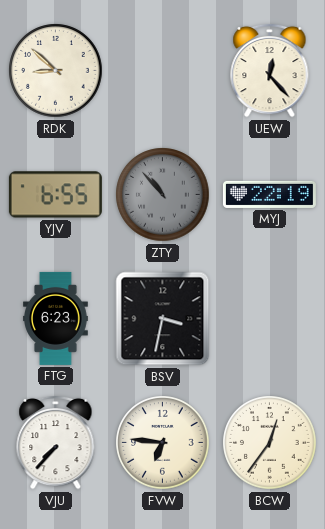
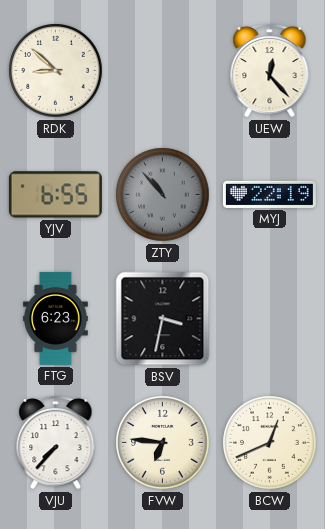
BCW: 12:36 -> 12:41
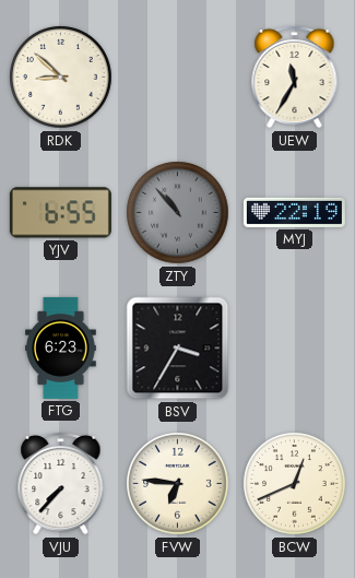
UEW: 12:23 -> 11:35
BSV: 3:32 -> 3:35
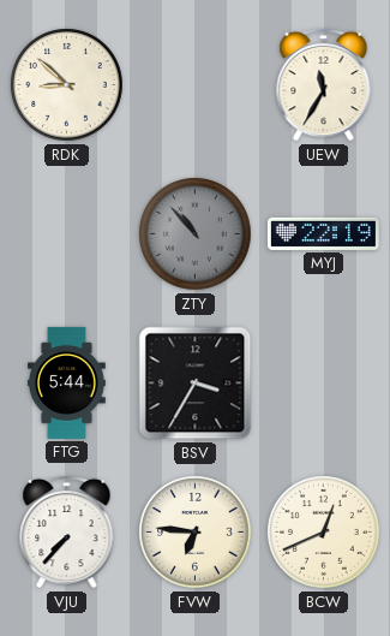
YJV: 6:55 -> none
FTG: 6:23 -> 5:44
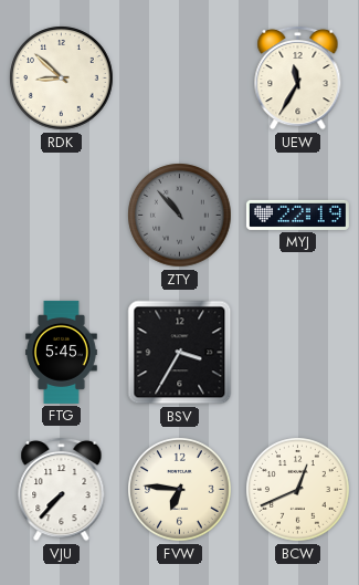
FTG: 5:44 -> 5:45
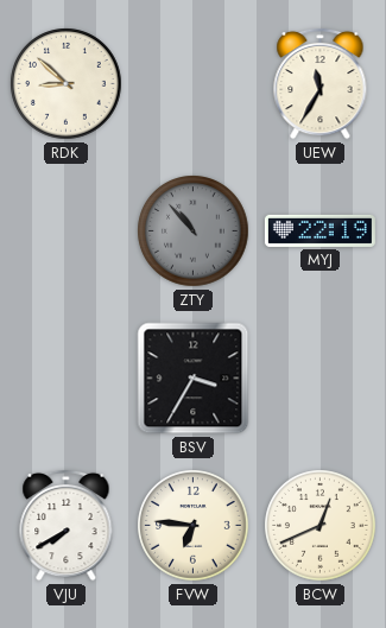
FTG: 5:45 -> none
VJU: 7:37 -> 7:40
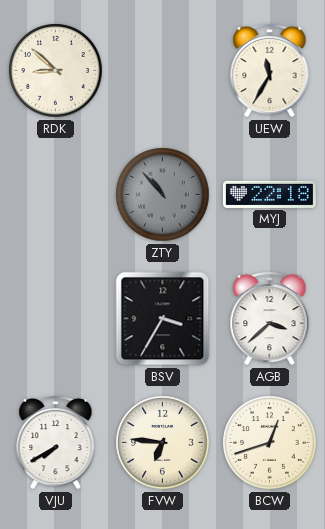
MYJ: 22:19 -> 22:18
AGB: none -> 3:38
BCW: 12:41 -> 12:42
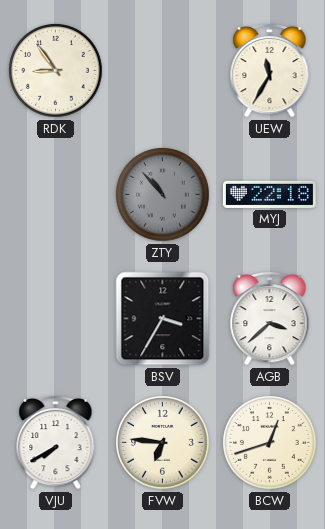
RDK: 8:52 -> 8:54
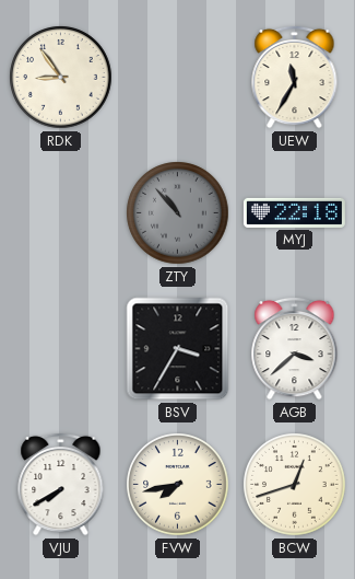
FVW: 6:46 -> 7:43
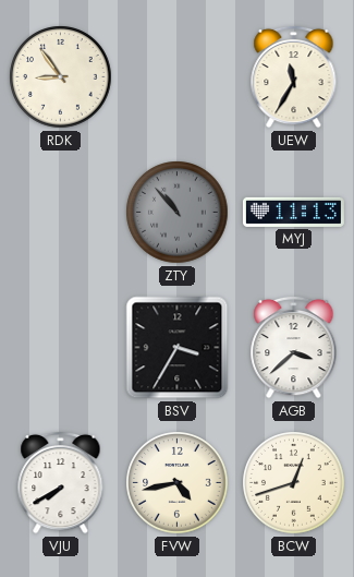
MYJ: 22:18 -> 11:13
FVW: 7:43 -> 4:43
